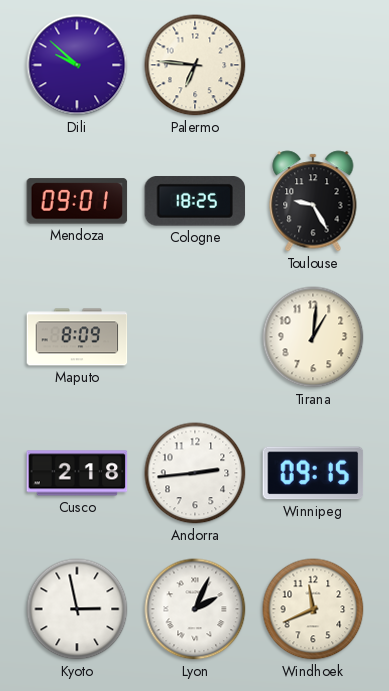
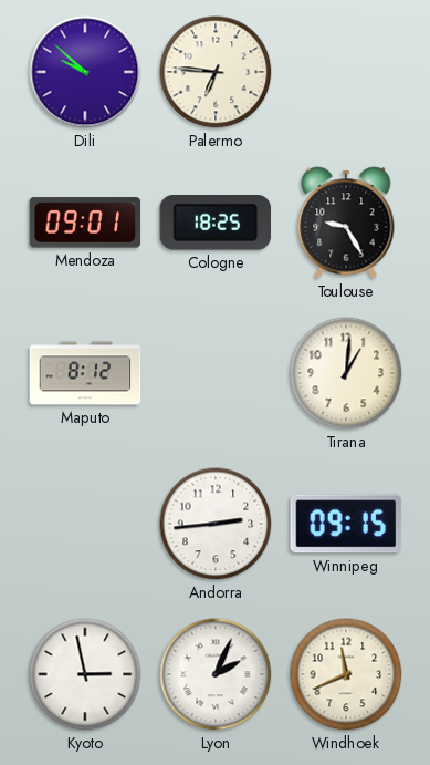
Maputo: 8:09 -> 8:12
Cusco: 2:18 -> none
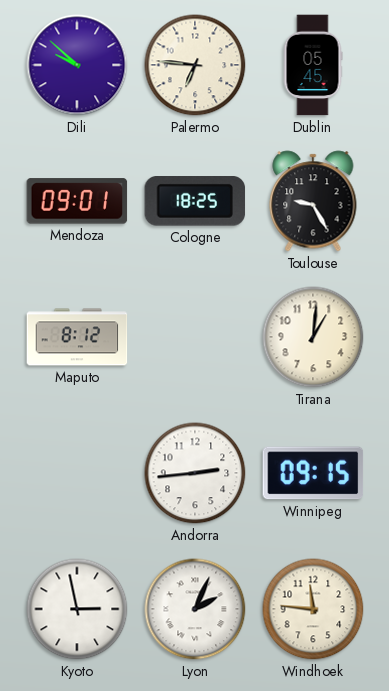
Dublin: none -> 05:45
Windhoek: 11:41 -> 11:46
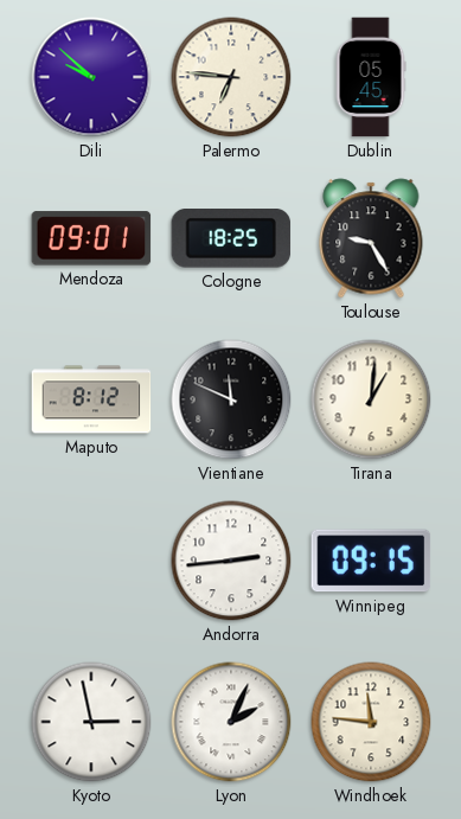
Vientiane: none -> 11:49
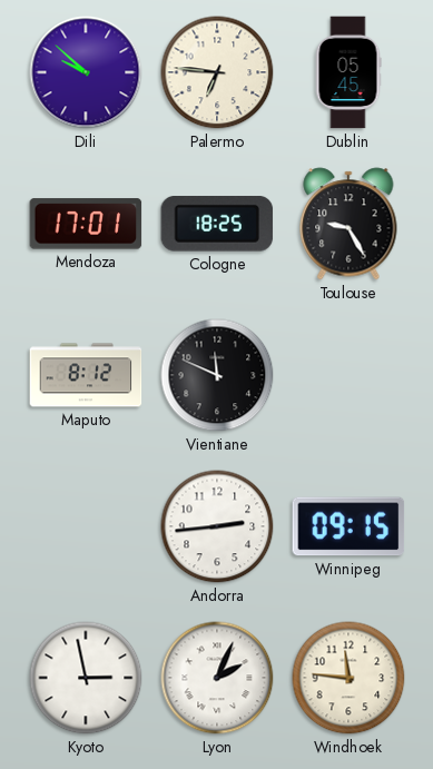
Mendoza: 09:01 -> 17:01
Tirana: 1:01 -> none
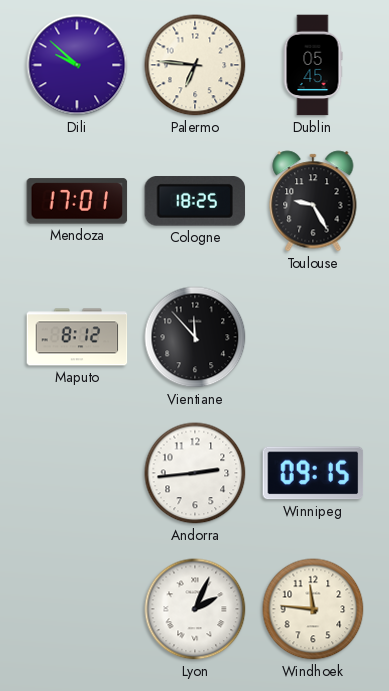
Vientiane: 11:49 -> 11:53
Kyoto: 2:58 -> none
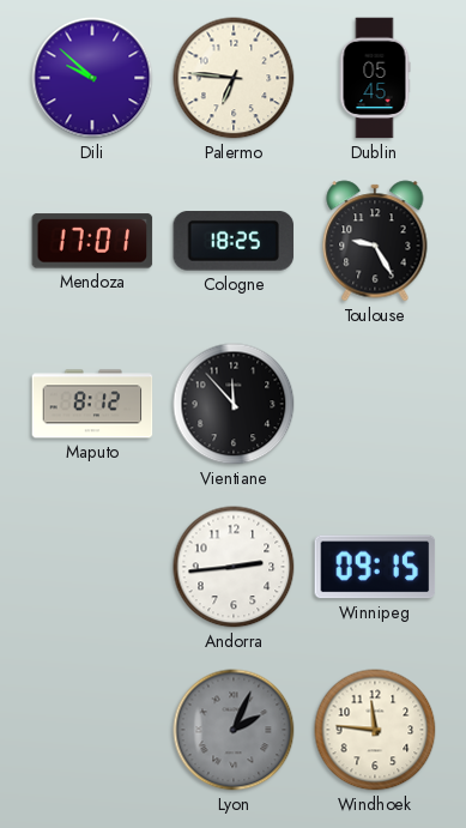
Lyon dial: white -> grey
